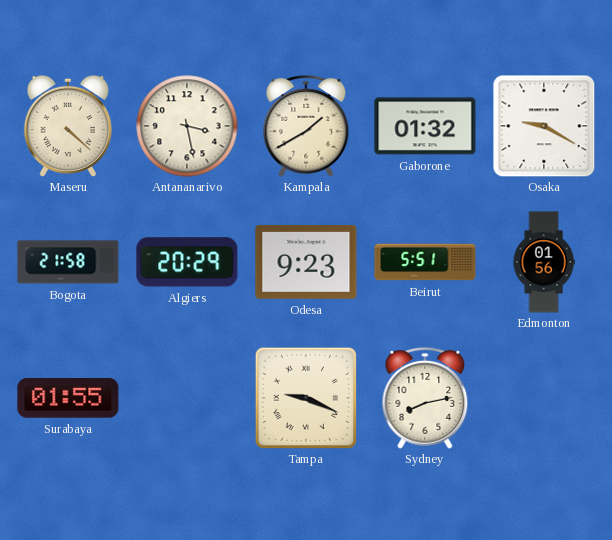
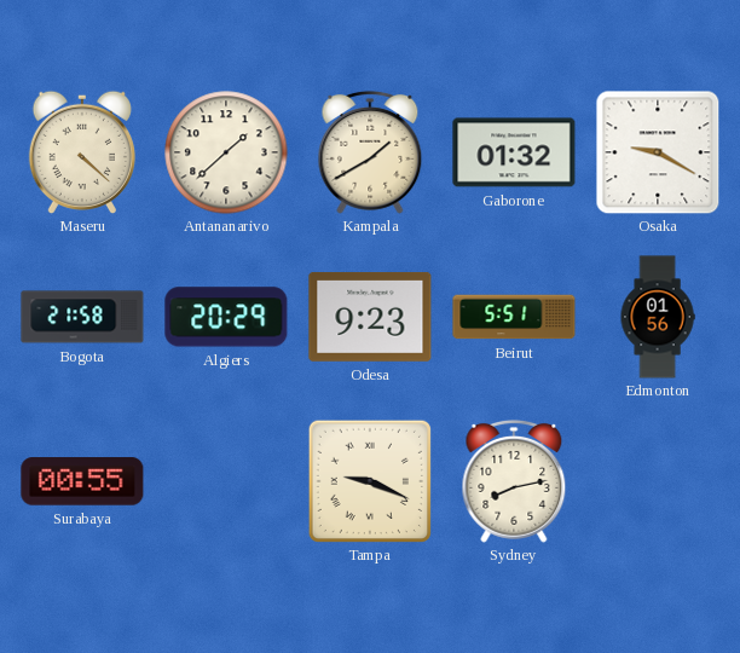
Antananarivo: 3:28 -> 1:38
Surabaya: 01:55 -> 00:55
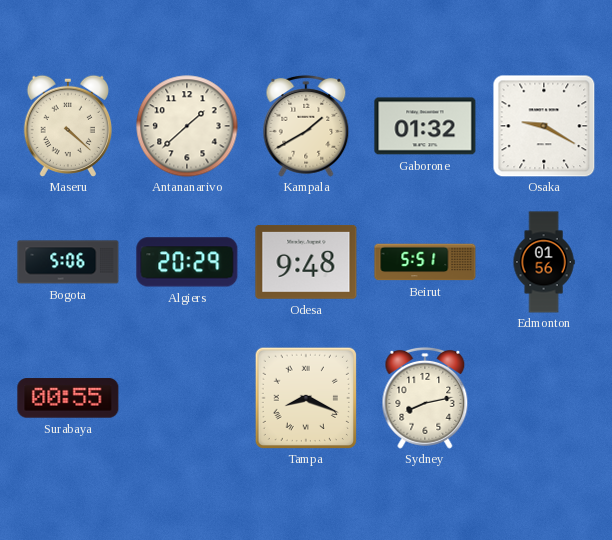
Bogota: 21:58 -> 5:06
Odesa: 9:23 -> 9:48
Tampa: 9:19 -> 8:19
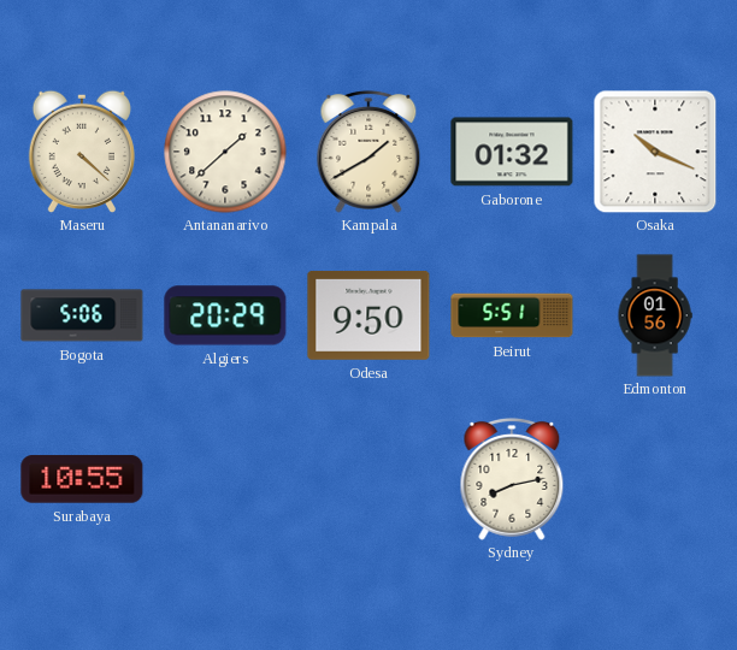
Osaka: 9:20 -> 10:19
Odesa: 9:48 -> 9:50
Surabaya: 00:55 -> 10:55
Tampa: 8:19 -> none
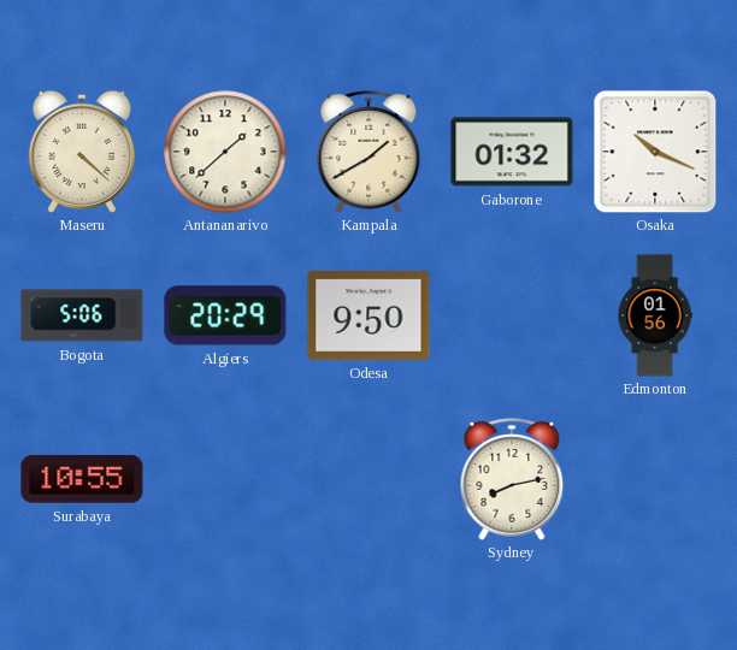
Beirut: 5:51 -> none
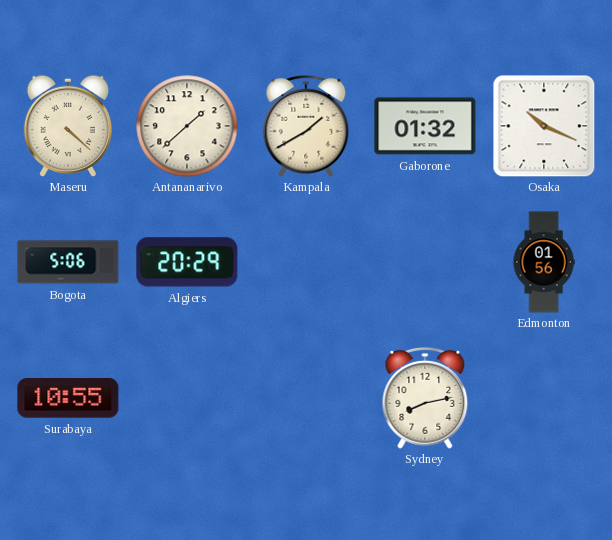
Odesa: 9:50 -> none
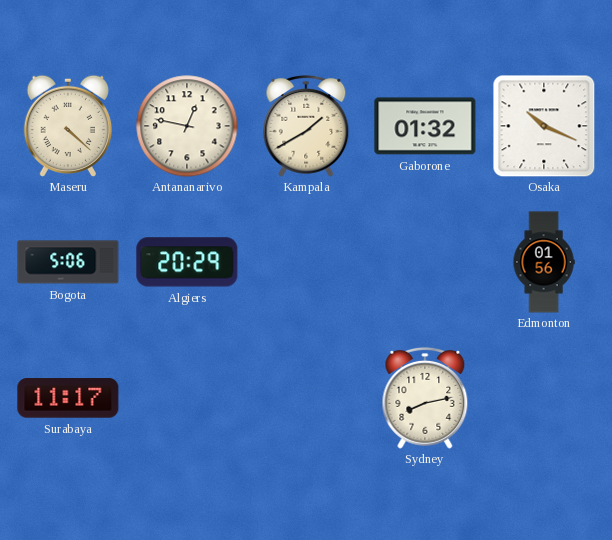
Antananarivo: 1:38 -> 12:47
Surabaya: 10:55 -> 11:17
